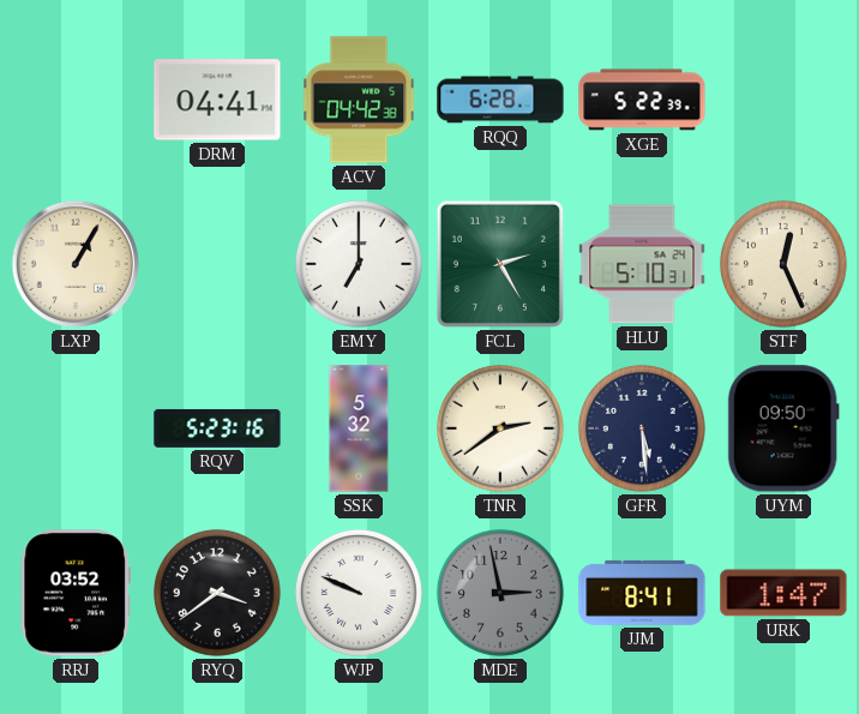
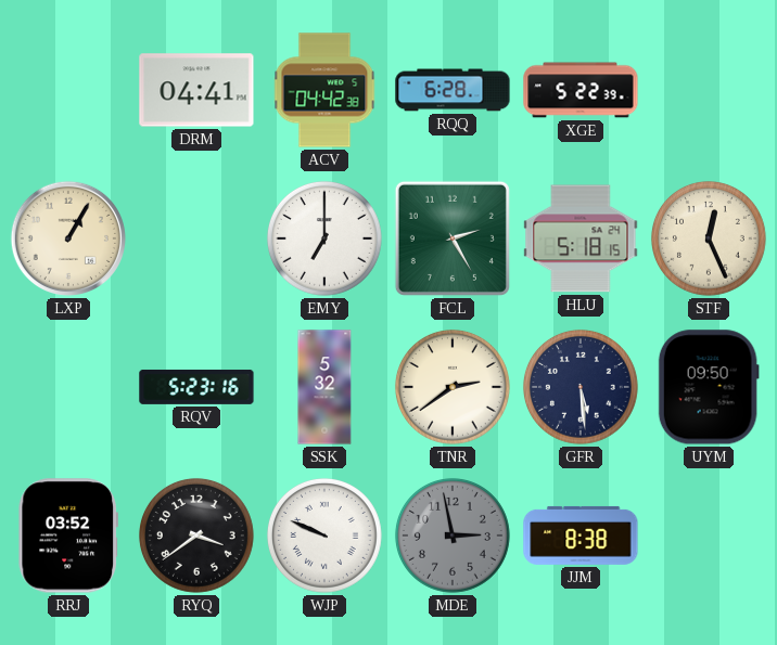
HLU: 5:10 -> 5:18
JJM: 8:41 -> 8:38
URK: 1:47 -> none
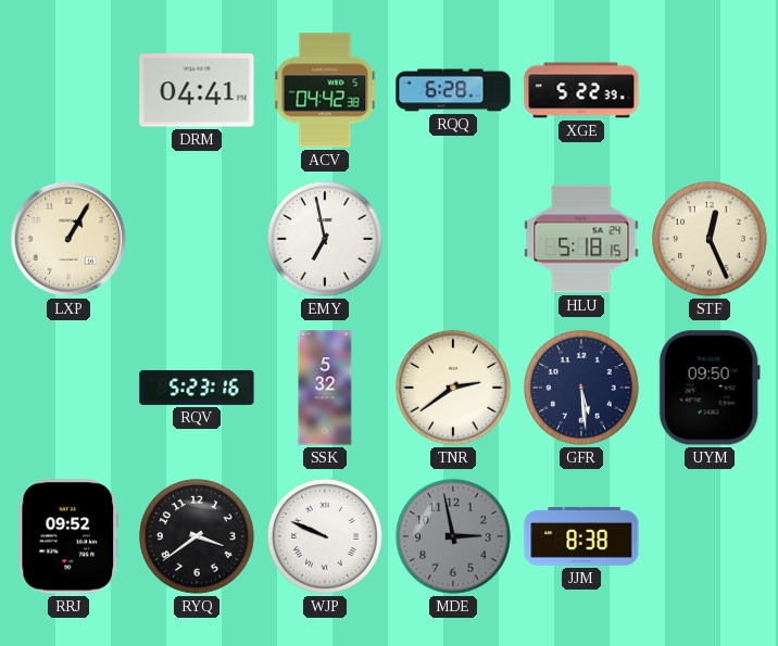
EMY: 7:00 -> 6:58
FCL: 2:25 -> none
RRJ: 03:52 -> 09:52
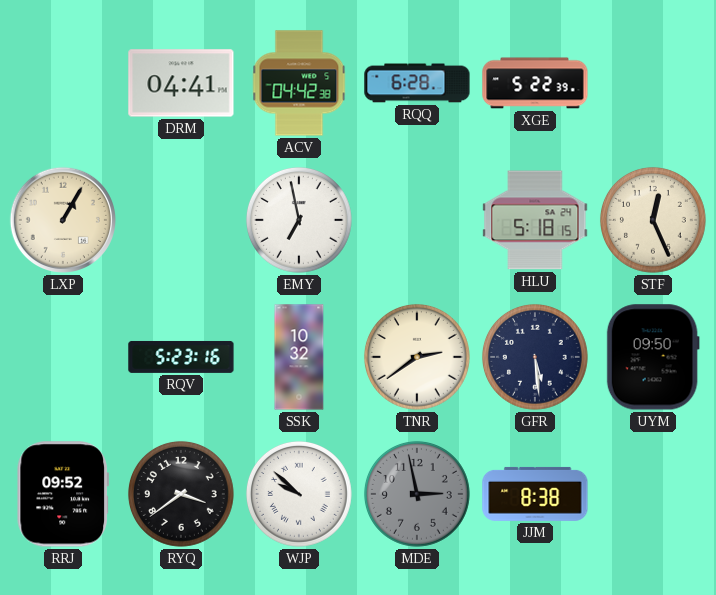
SSK: 5:32 -> 10:32
WJP: 9:49 -> 9:52
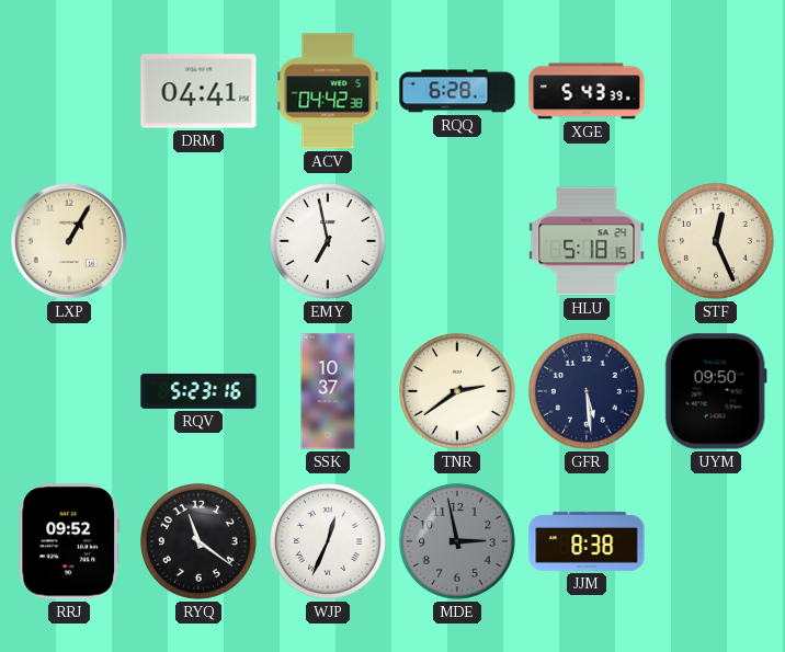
XGE: 5:22 -> 5:43
SSK: 10:32 -> 10:37
RYQ: 3:39 -> 11:21
WJP: 9:52 -> 12:34
